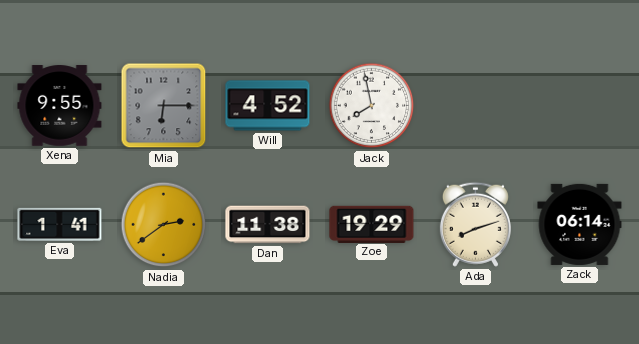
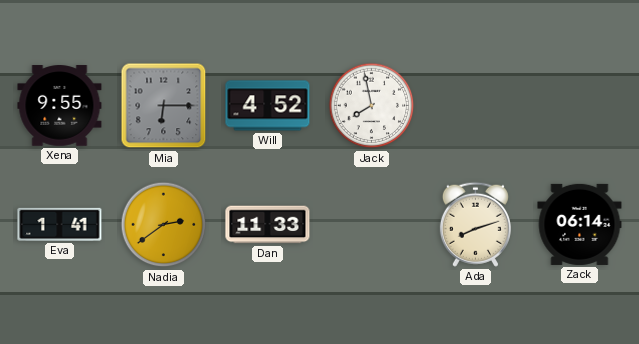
Dan: 11:38 -> 11:33
Zoe: 19:29 -> none
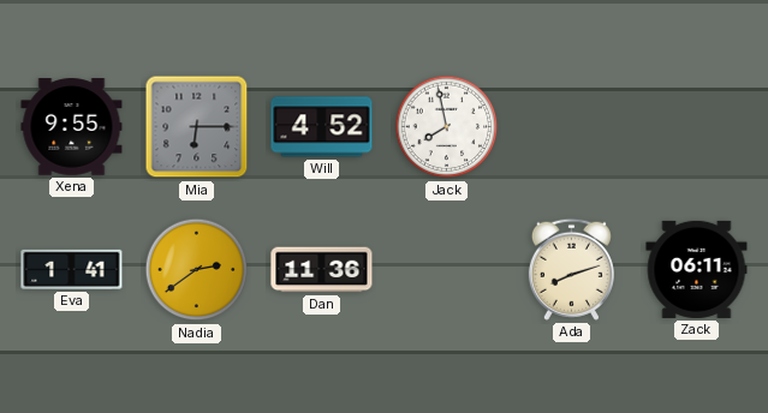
Dan: 11:33 -> 11:36
Zack: 06:14 -> 06:11
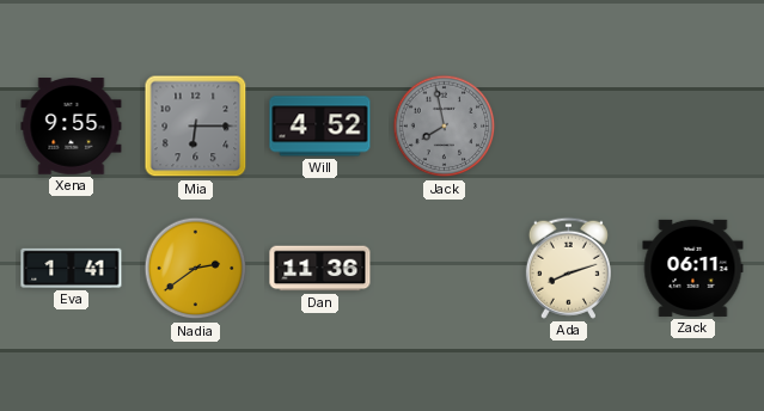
Jack dial: white -> grey
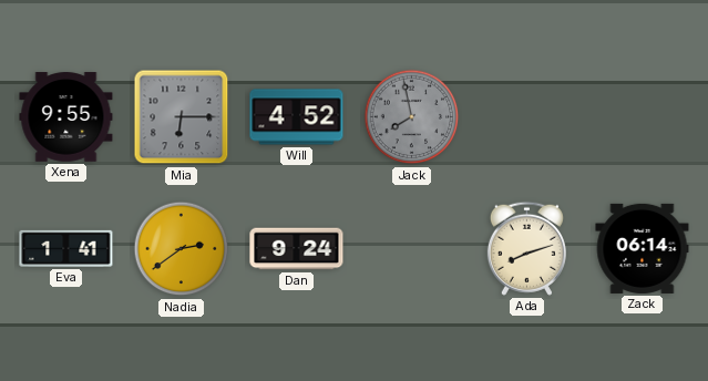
Dan: 11:36 -> 9:24
Zack: 06:11 -> 06:14
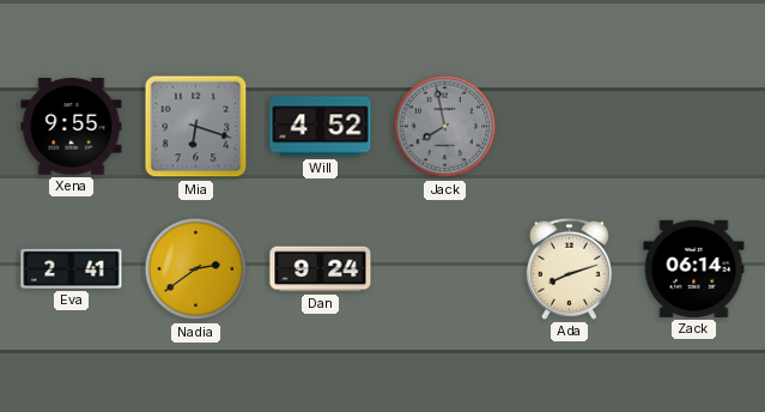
Mia: 6:15 -> 6:18
Eva: 1:41 -> 2:41
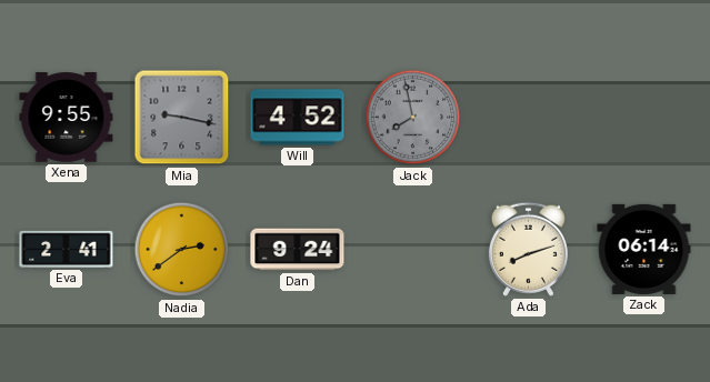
Mia: 6:18 -> 9:17
